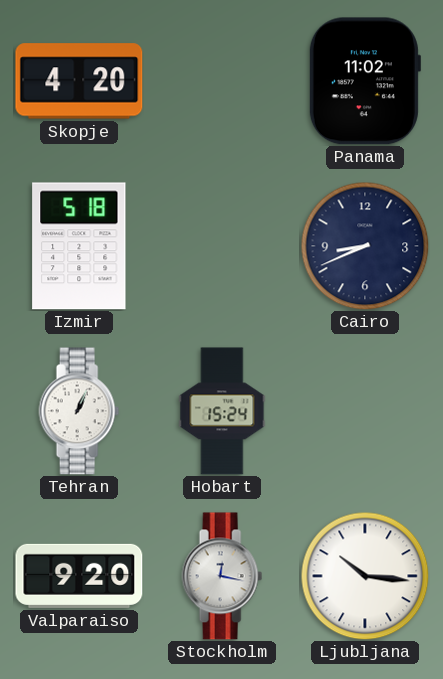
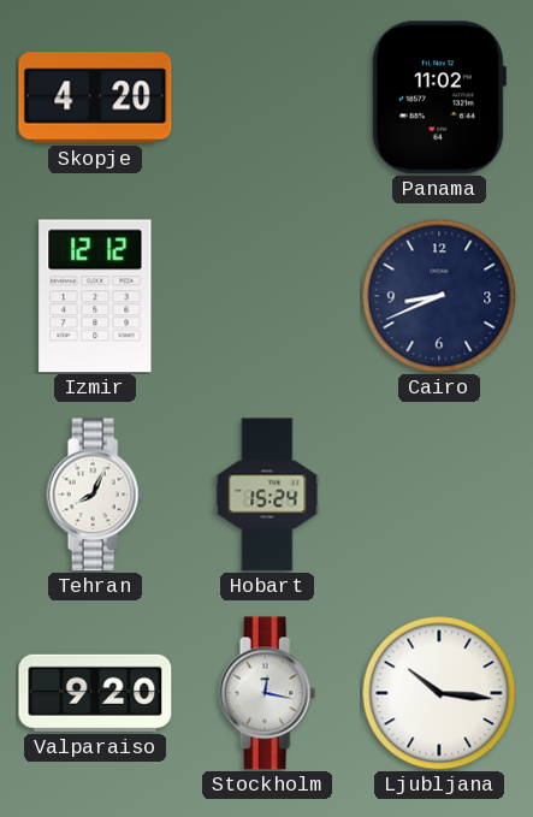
Izmir: 5:18 -> 12:12
Tehran: 1:04 -> 8:04
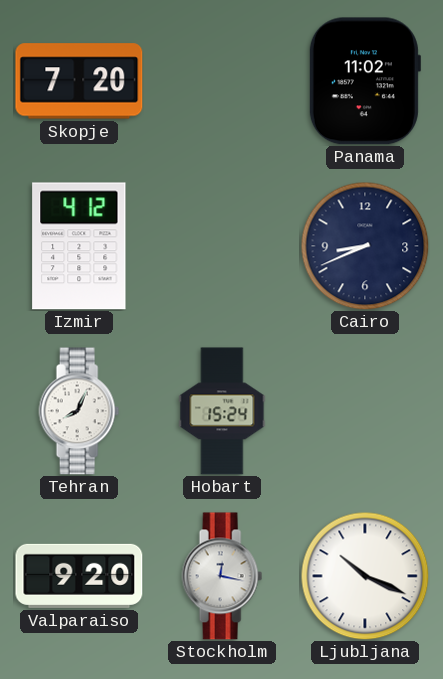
Skopje: 4:20 -> 7:20
Izmir: 12:12 -> 4:12
Ljubljana: 10:16 -> 10:19
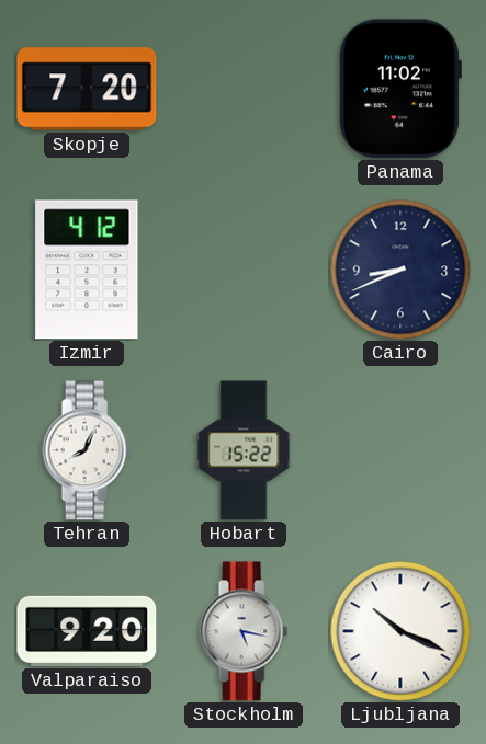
Hobart: 15:24 -> 15:22
Stockholm: 12:17 -> 5:17
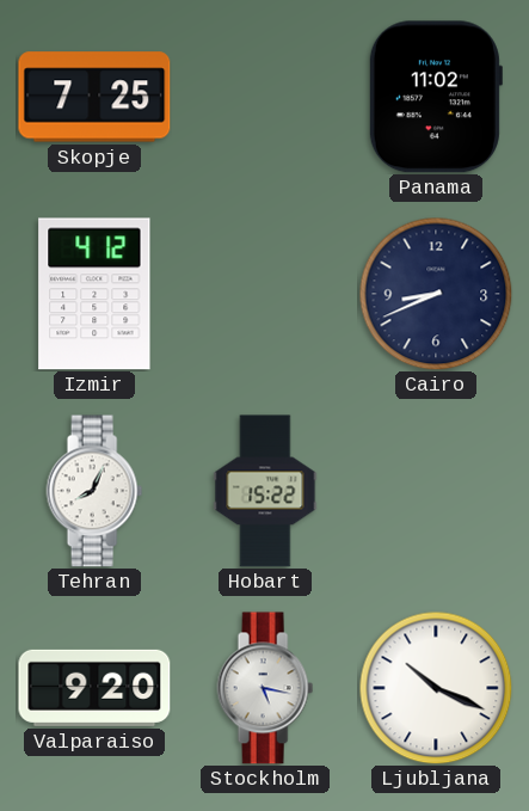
Skopje: 7:20 -> 7:25
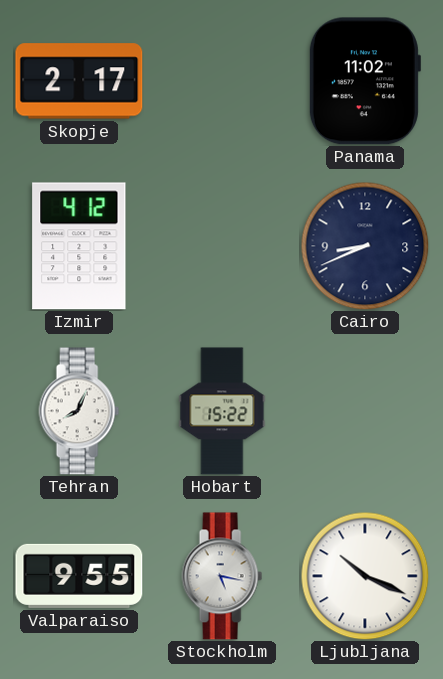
Skopje: 7:25 -> 2:17
Valparaiso: 9:20 -> 9:55
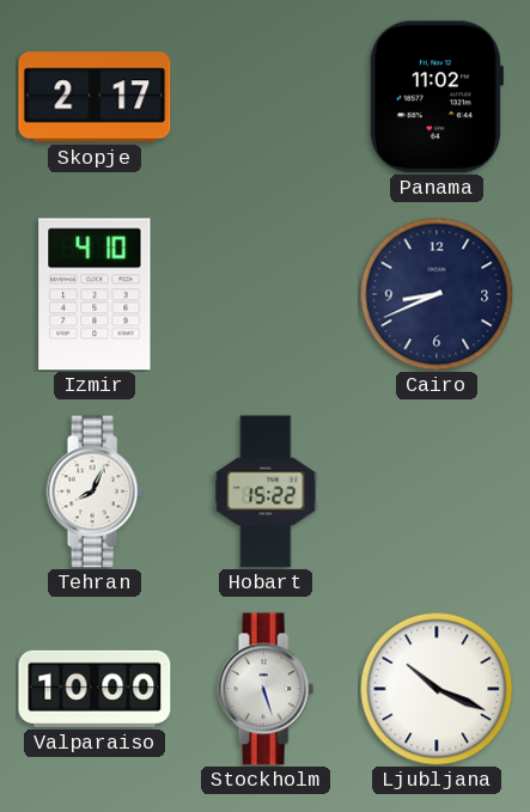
Izmir: 4:12 -> 4:10
Valparaiso: 9:55 -> 10:00
Stockholm: 5:17 -> 5:27
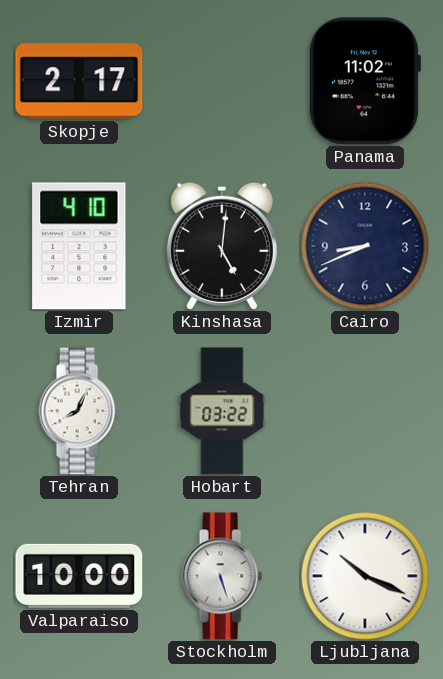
Kinshasa: none -> 5:01
Hobart: 15:22 -> 03:22
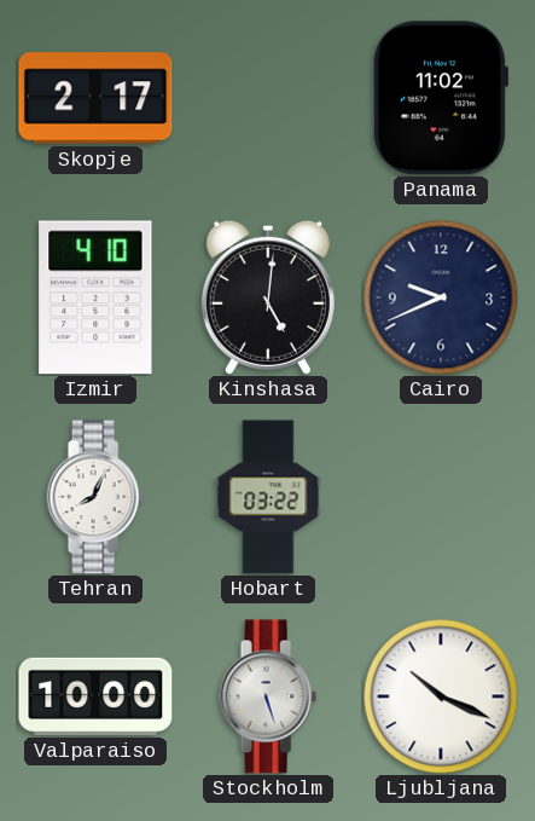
Cairo: 8:41 -> 9:41
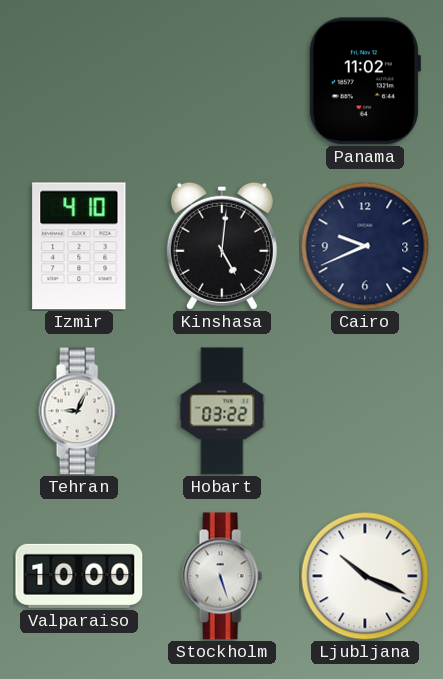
Skopje: 2:17 -> none
Tehran: 8:04 -> 9:04
